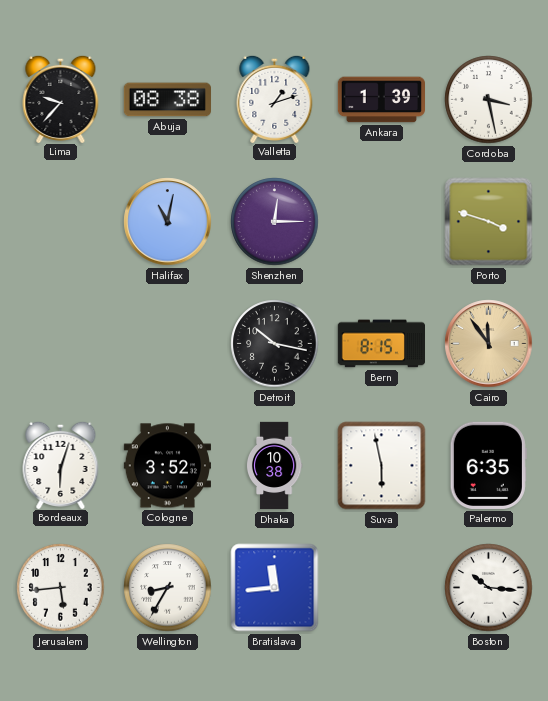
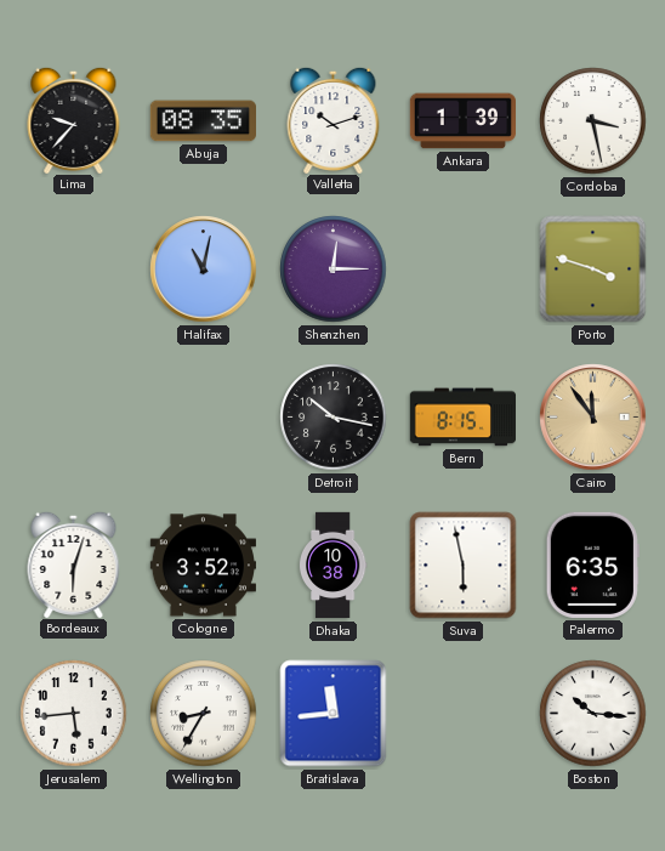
Abuja: 08:38 -> 08:35
Valletta: 1:12 -> 10:12
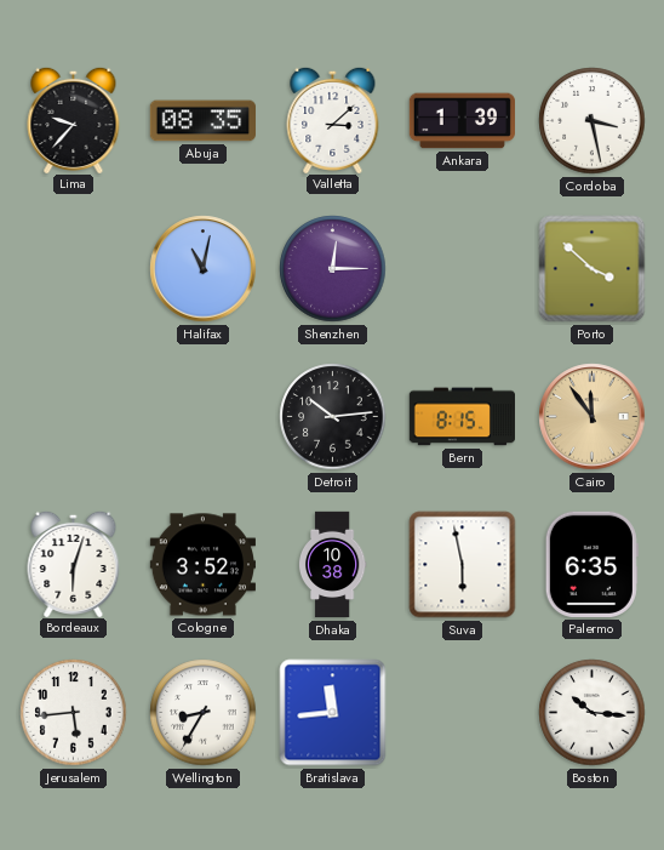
Valletta: 10:12 -> 3:08
Porto: 3:48 -> 3:52
Detroit: 10:17 -> 10:14
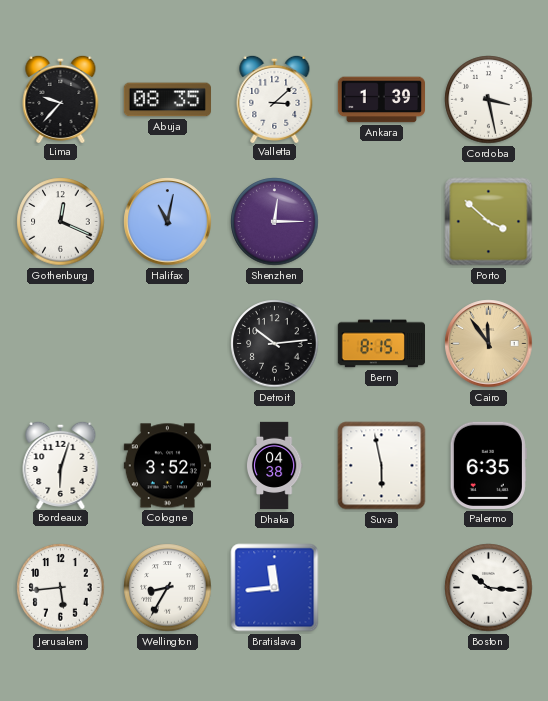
Gothenburg: none -> 12:19
Dhaka: 10:38 -> 04:38
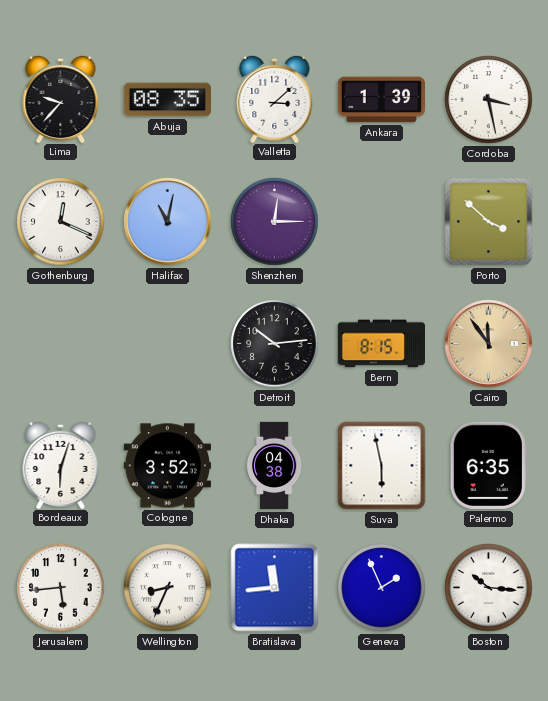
Wellington: 8:35 -> 8:34
Geneva: none -> 1:56
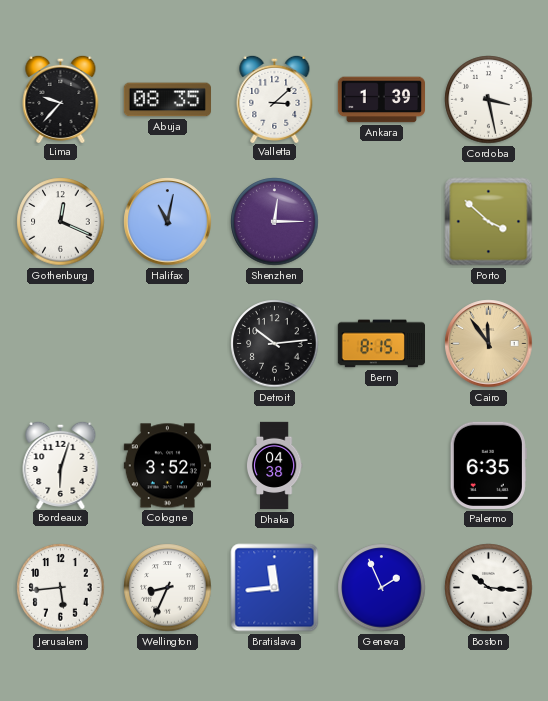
Suva: 5:58 -> none
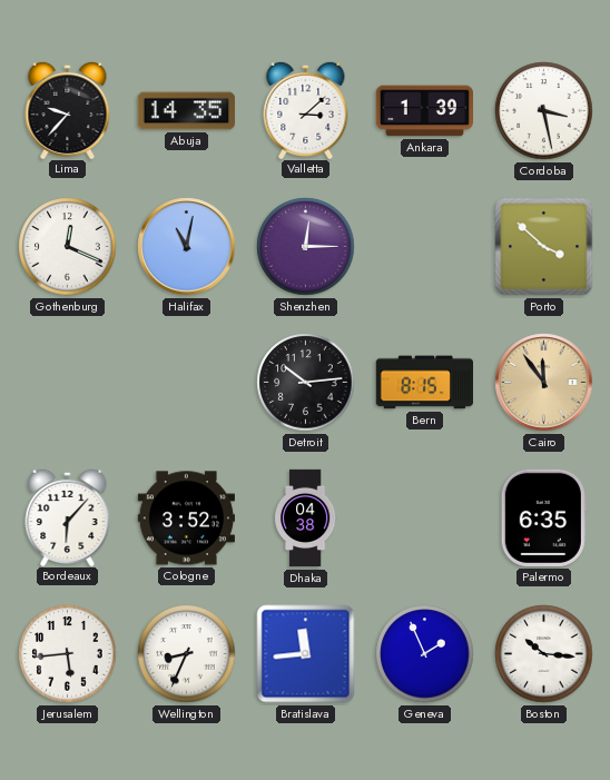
Abuja: 08:35 -> 14:35
Bordeaux: 6:03 -> 6:07
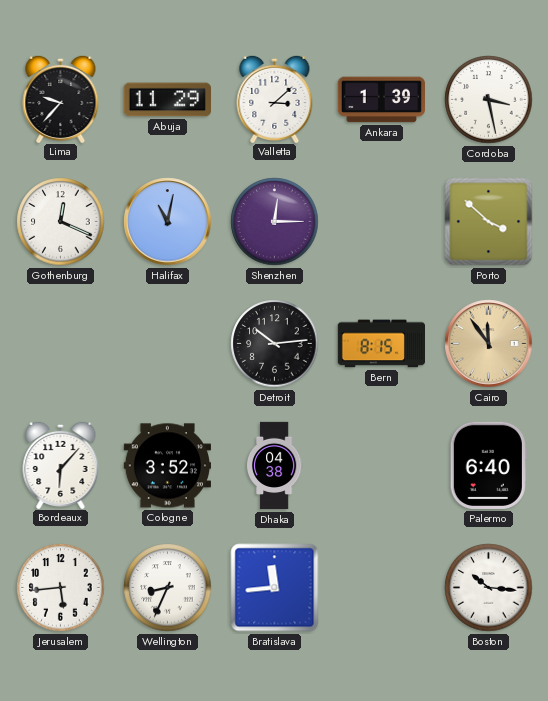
Abuja: 14:35 -> 11:29
Palermo: 6:35 -> 6:40
Geneva: 1:56 -> none
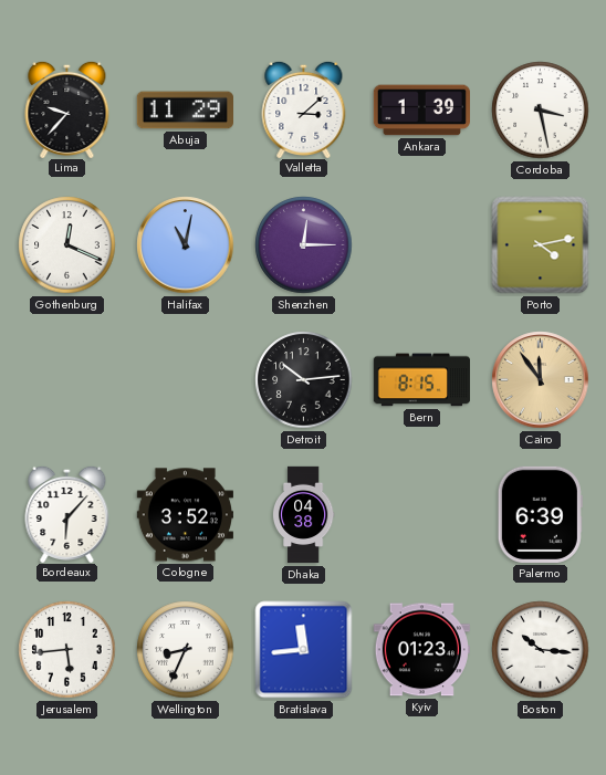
Porto: 3:52 -> 4:13
Palermo: 6:40 -> 6:39
Kyiv: none -> 01:23
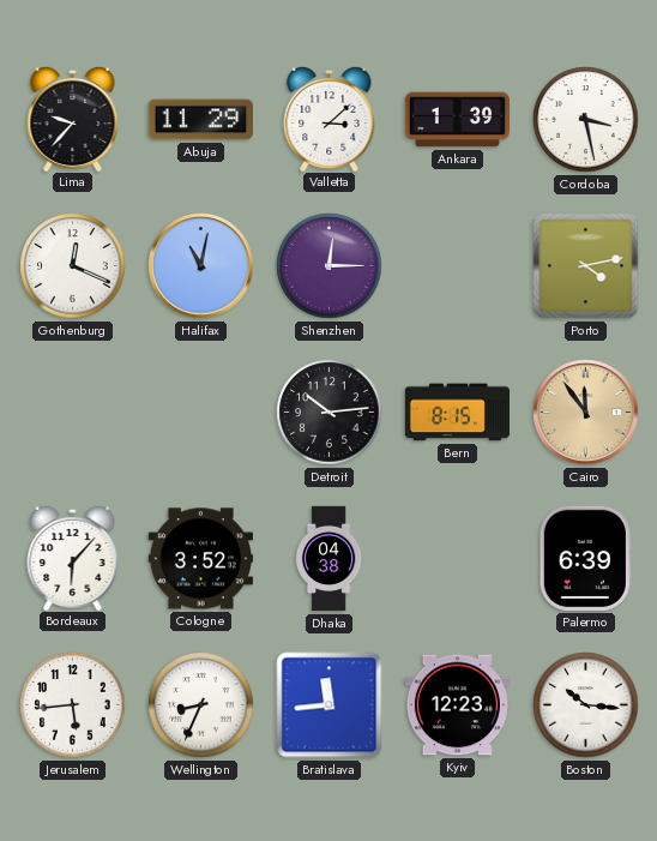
Kyiv: 01:23 -> 12:23
